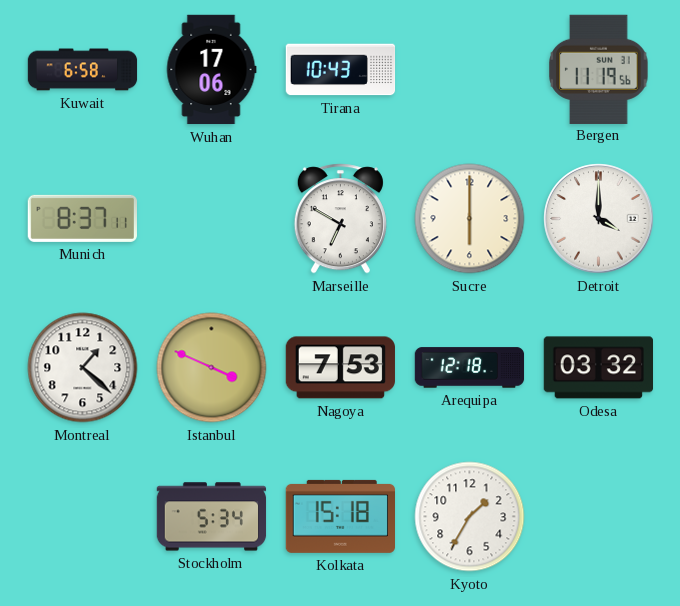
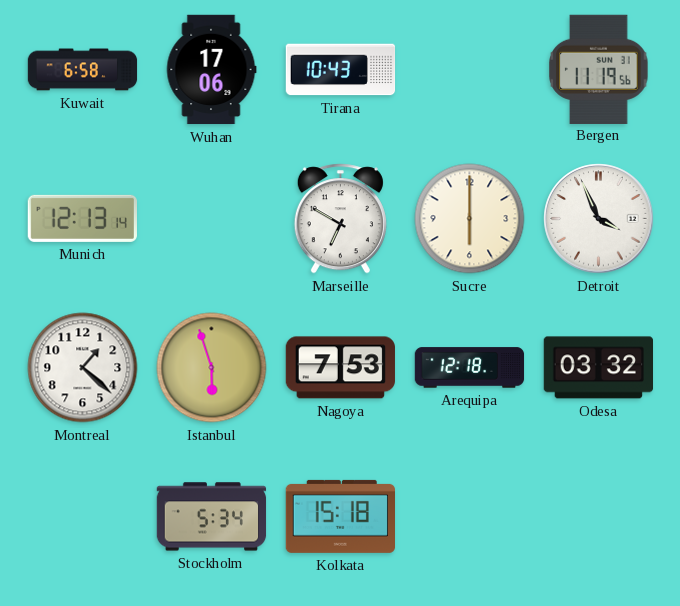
Munich: 8:37 -> 12:13
Detroit: 4:00 -> 3:56
Istanbul: 3:49 -> 5:57
Kyoto: 1:35 -> none
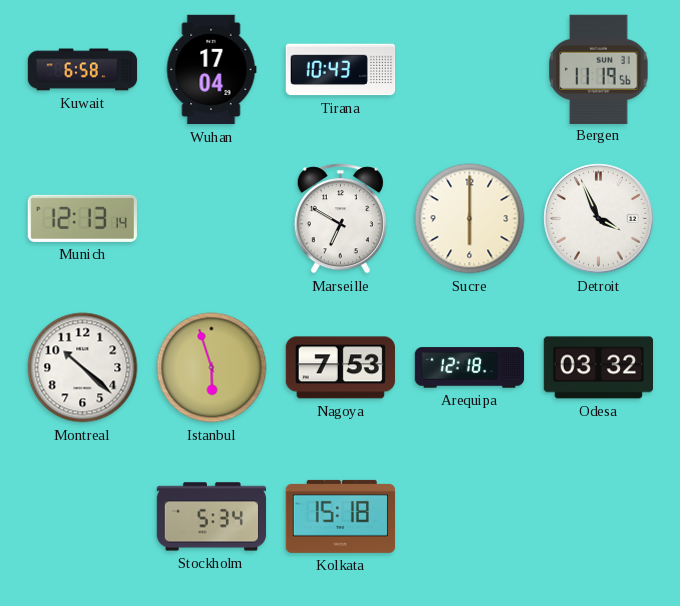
Wuhan: 17:06 -> 17:04
Montreal: 1:22 -> 10:22
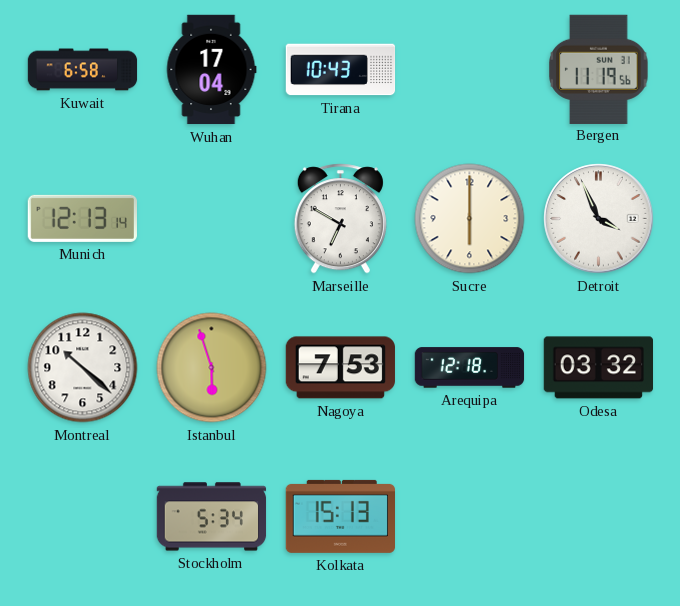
Kolkata: 15:18 -> 15:13
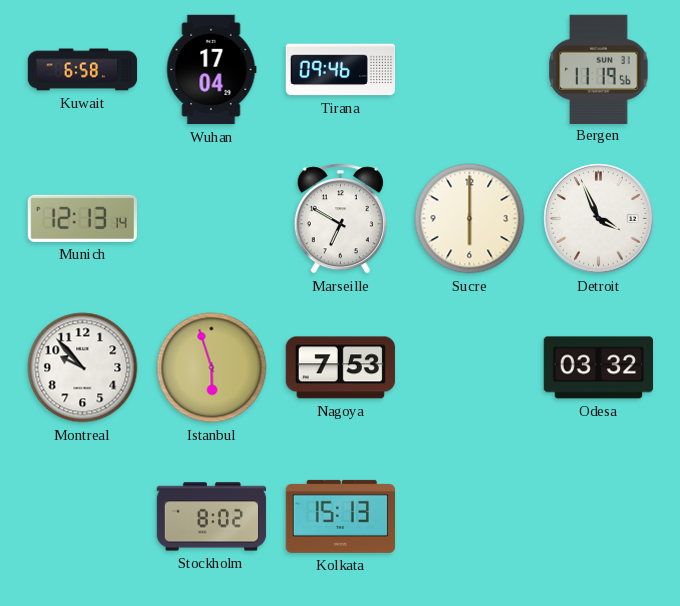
Tirana: 10:43 -> 09:46
Montreal: 10:22 -> 9:53
Arequipa: 12:18 -> none
Stockholm: 5:34 -> 8:02
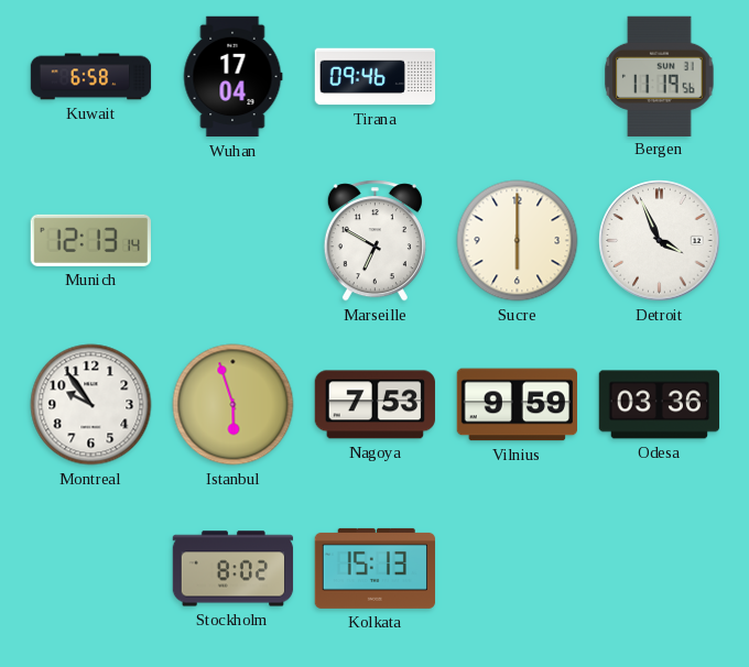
Montreal: 9:53 -> 9:54
Vilnius: none -> 9:59
Odesa: 03:32 -> 03:36
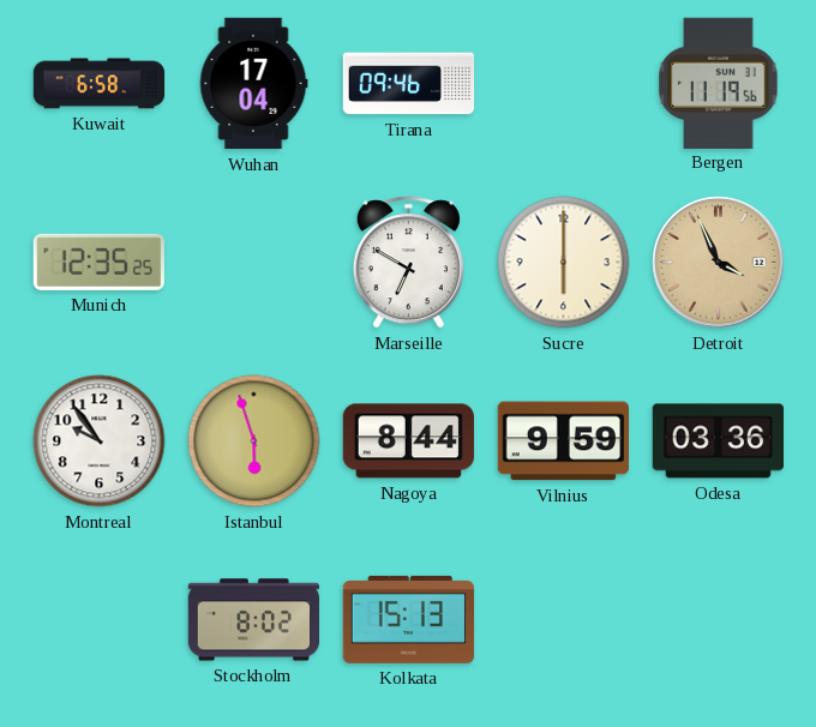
Munich: 12:13 -> 12:35
Detroit dial: white -> champagne
Nagoya: 7:53 -> 8:44
